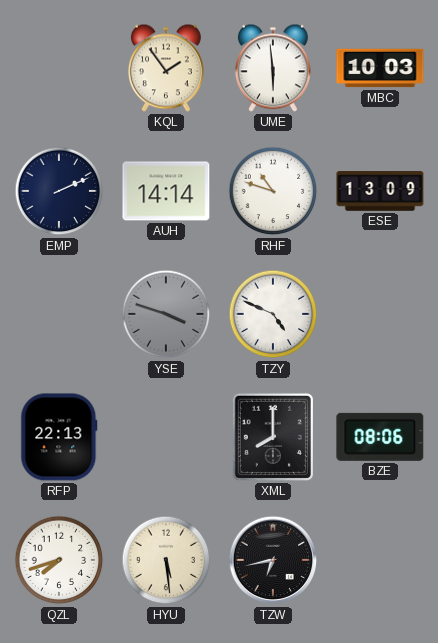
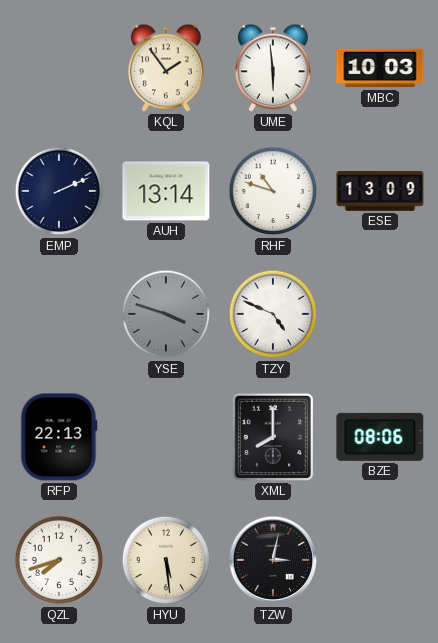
AUH: 14:14 -> 13:14
TZW: 6:43 -> 3:02
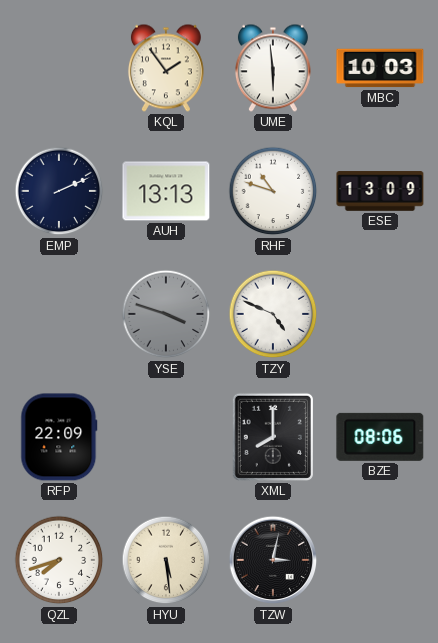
AUH: 13:14 -> 13:13
RFP: 22:13 -> 22:09
